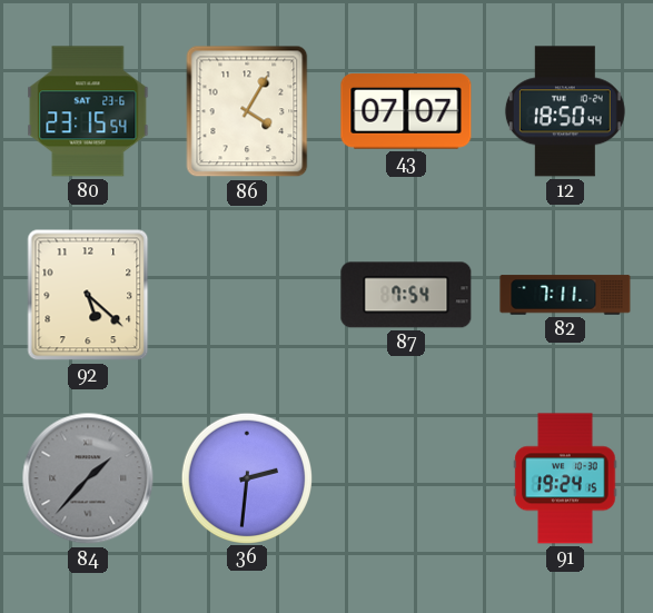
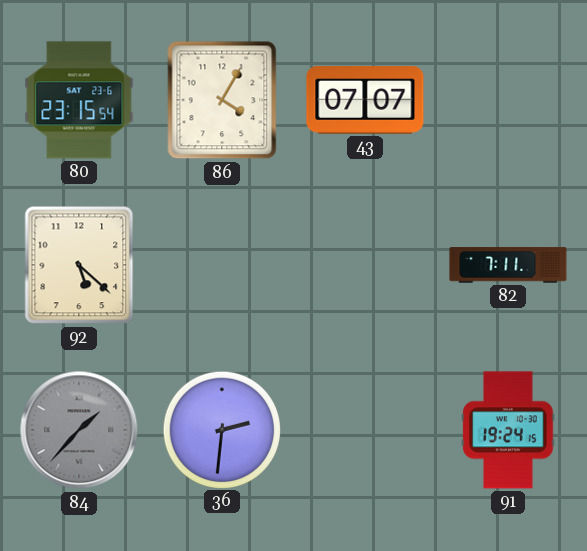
12: 18:50 -> none
87: 7:54 -> none
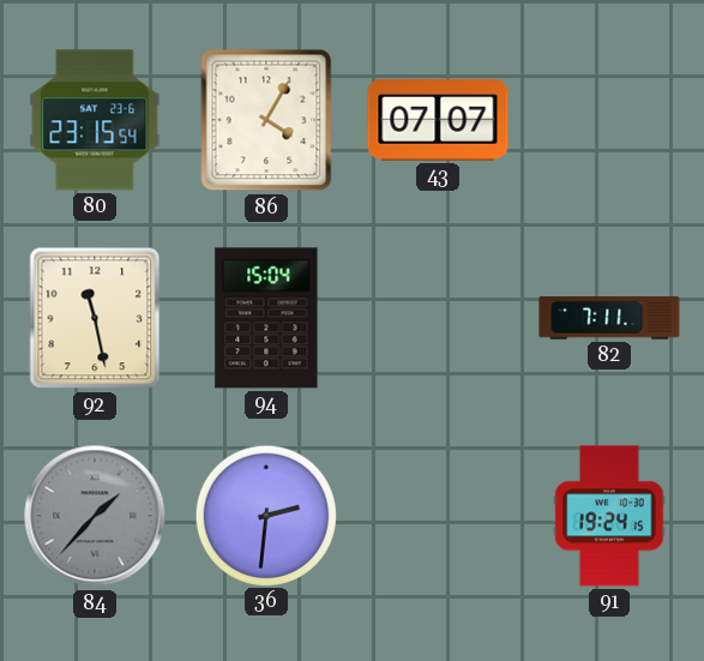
92: 5:22 -> 11:28
94: none -> 15:04
